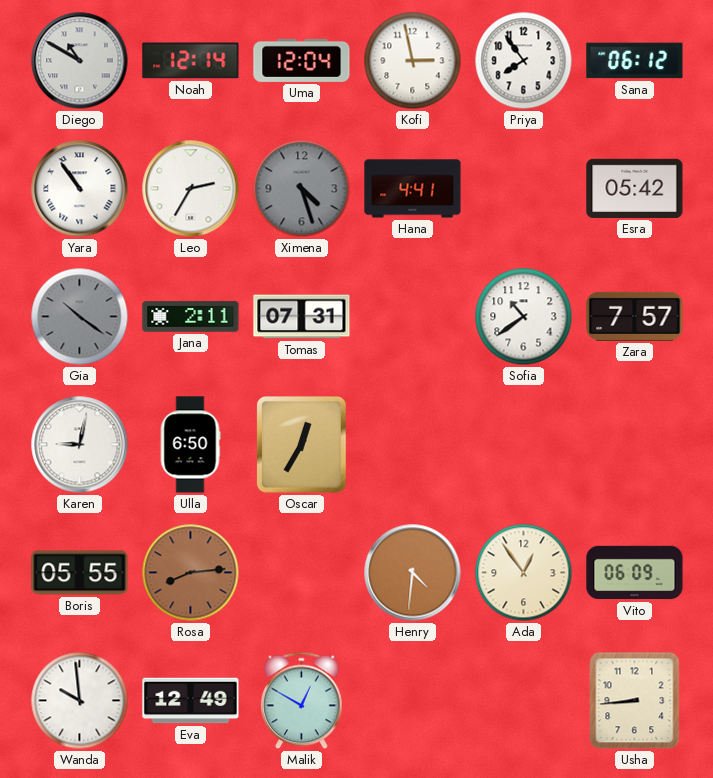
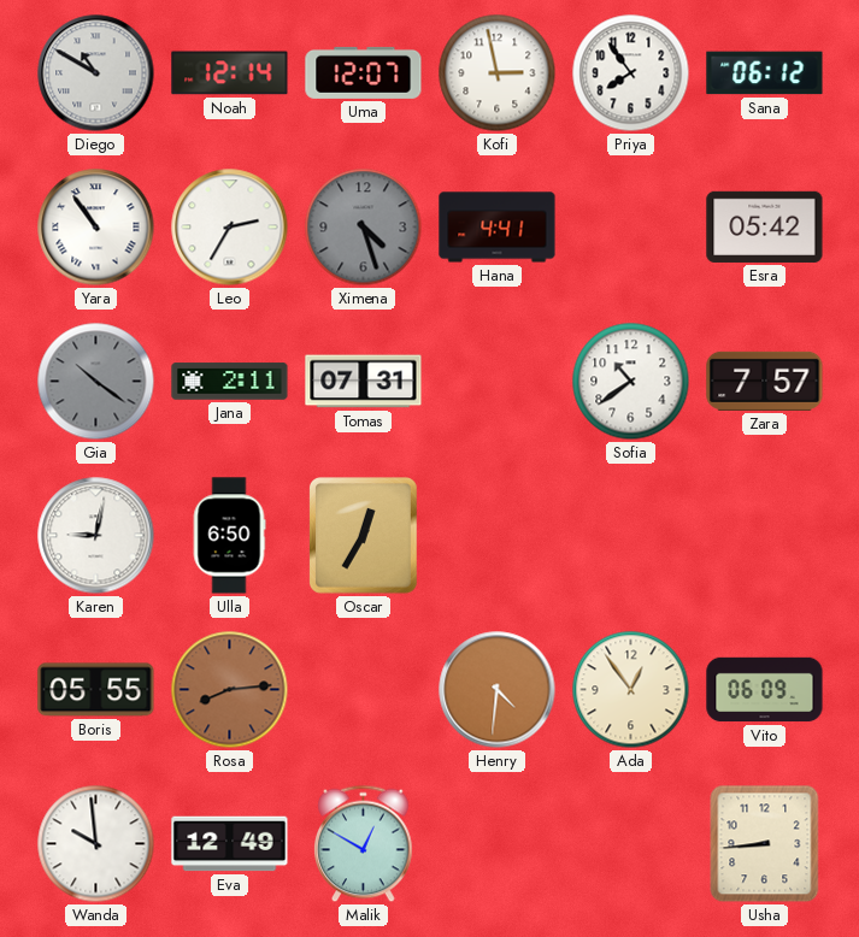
Uma: 12:04 -> 12:07
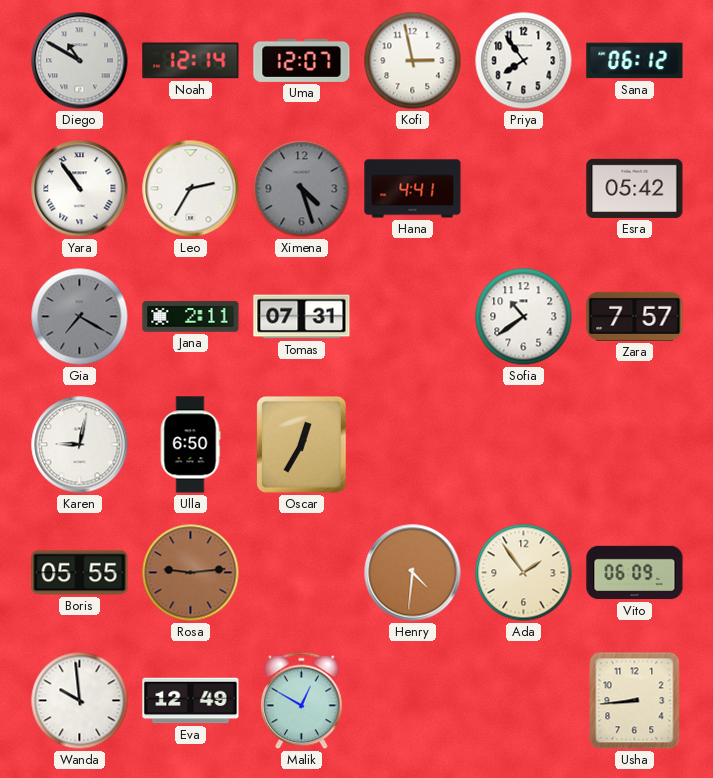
Gia: 10:21 -> 7:20
Rosa: 8:14 -> 9:14
Ada: 12:54 -> 1:54
